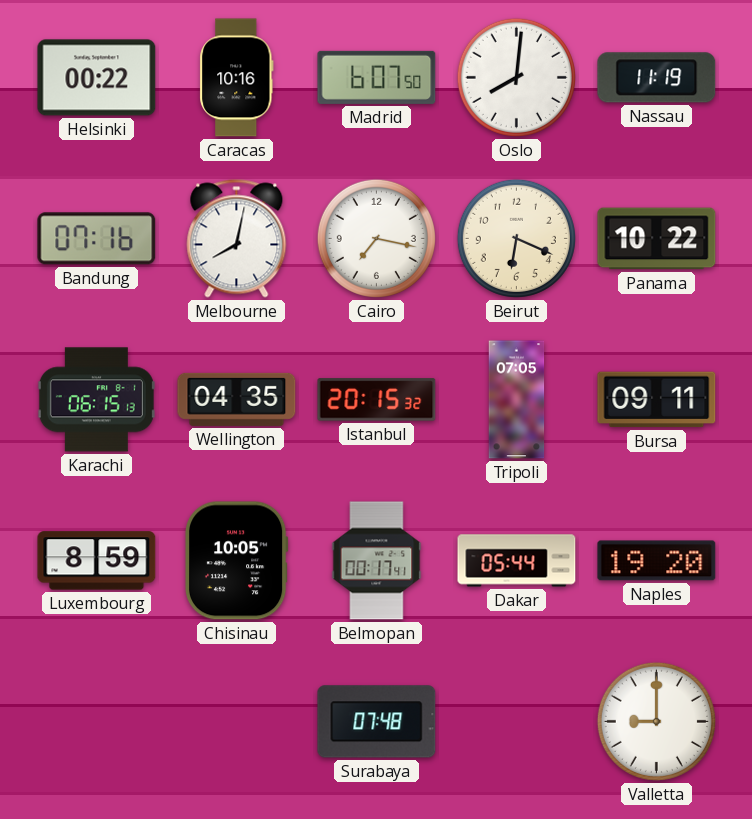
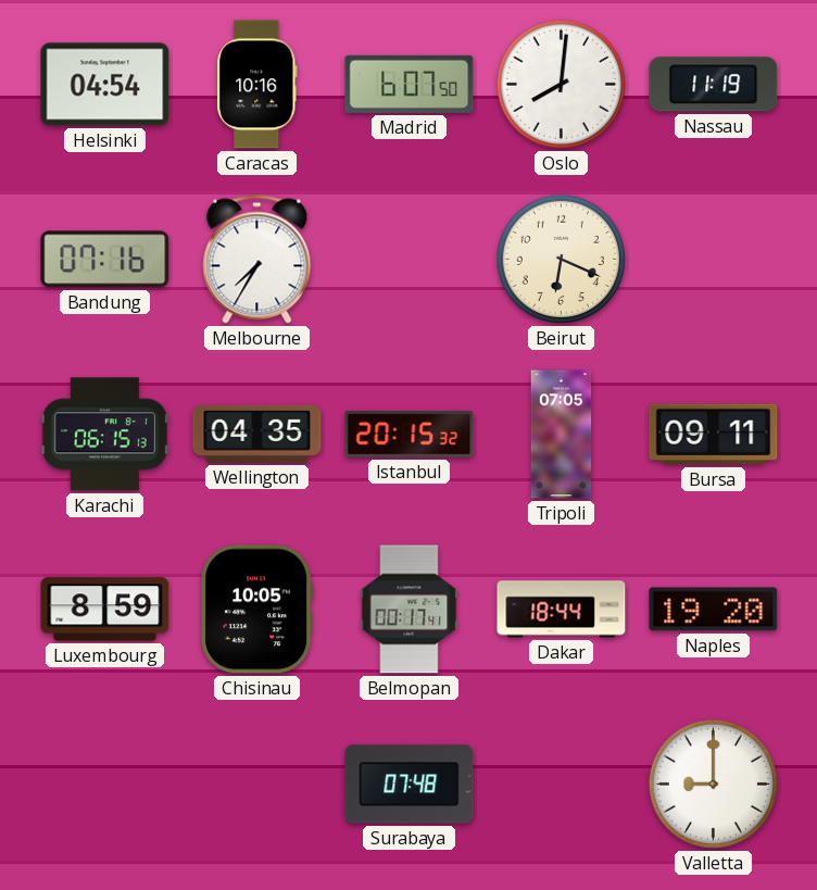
Helsinki: 00:22 -> 04:54
Melbourne: 8:02 -> 7:35
Cairo: 7:17 -> none
Panama: 10:22 -> none
Dakar: 05:44 -> 18:44
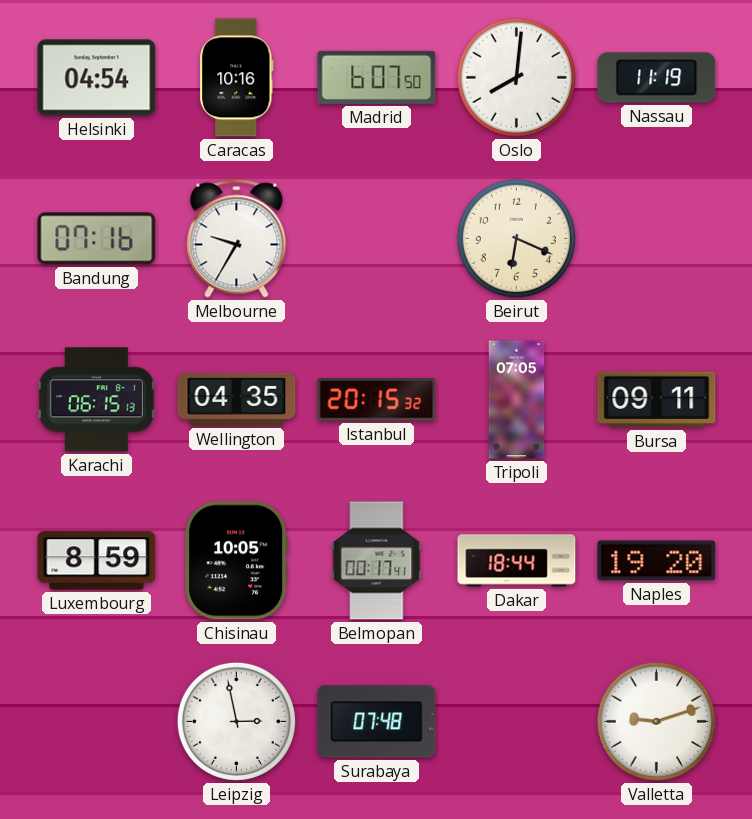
Melbourne: 7:35 -> 9:35
Leipzig: none -> 2:58
Valletta: 9:00 -> 9:12
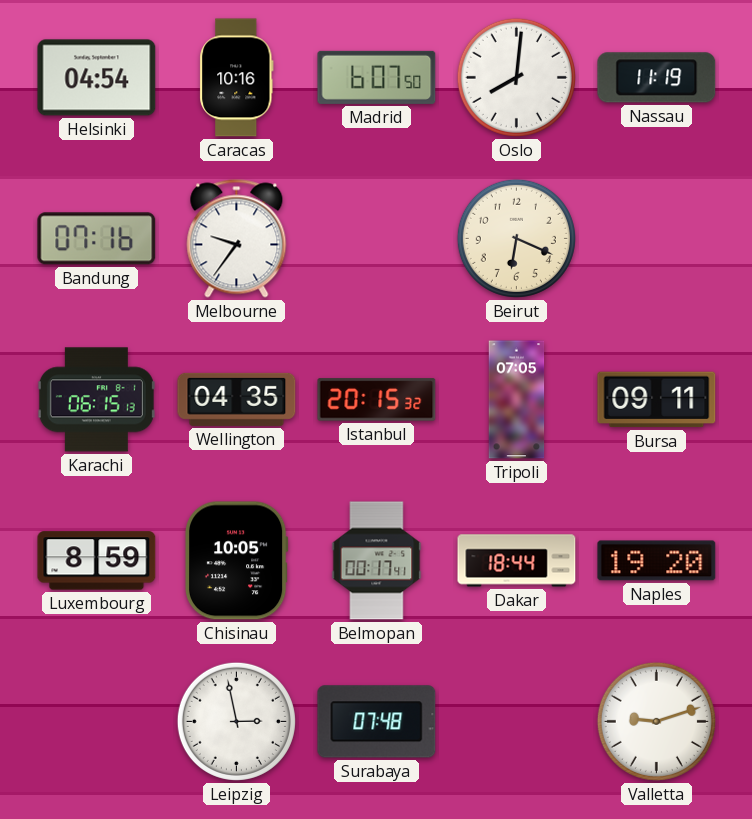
Melbourne: 9:35 -> 9:36
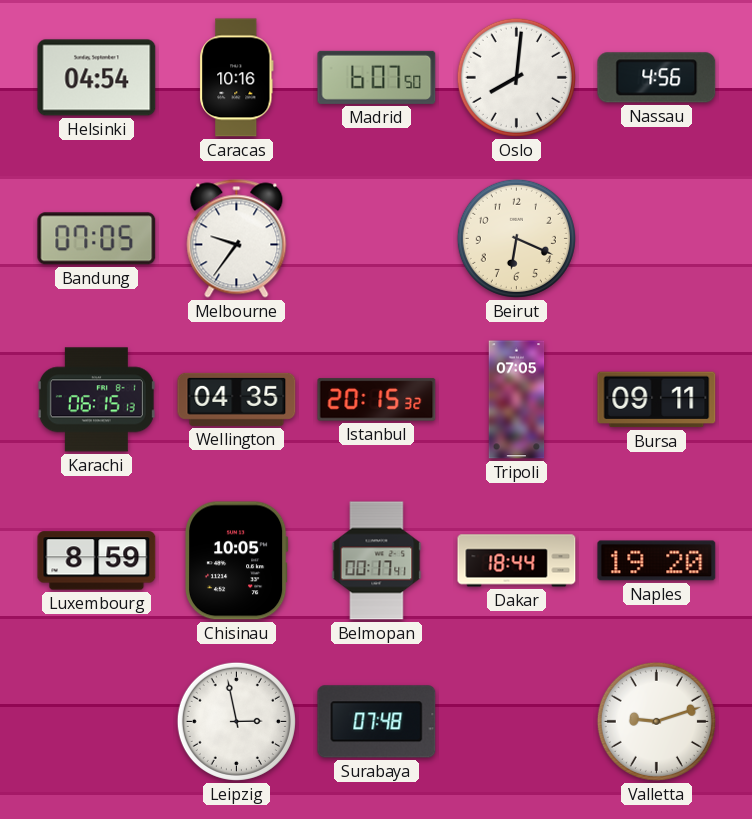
Nassau: 11:19 -> 4:56
Bandung: 07:16 -> 07:05
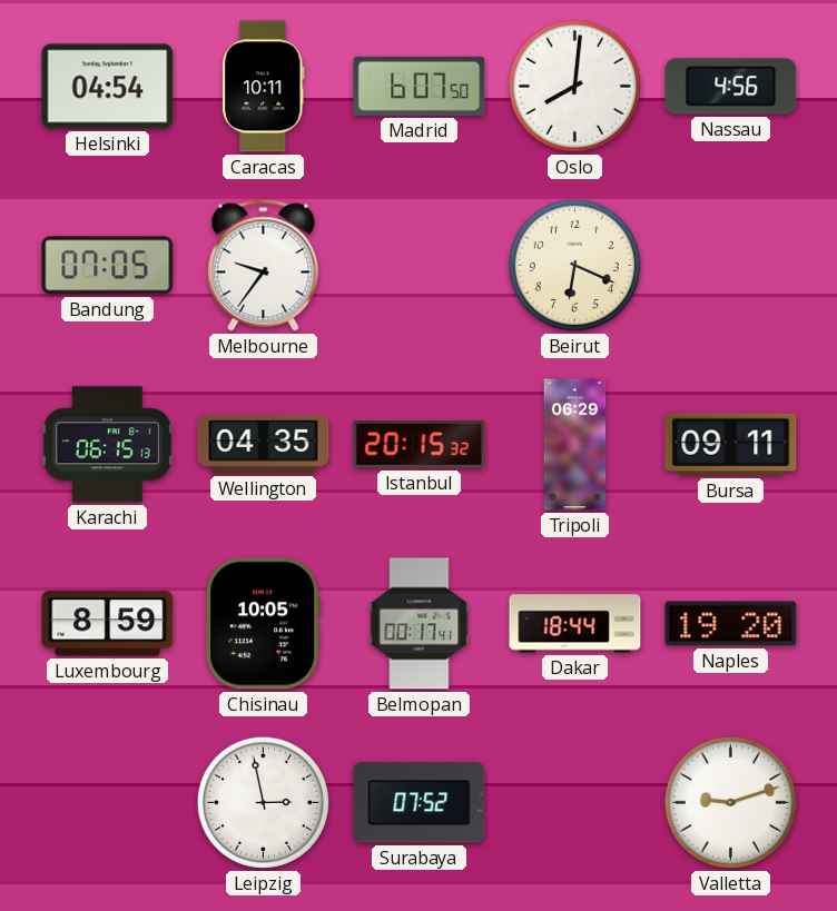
Caracas: 10:16 -> 10:11
Tripoli: 07:05 -> 06:29
Surabaya: 07:48 -> 07:52
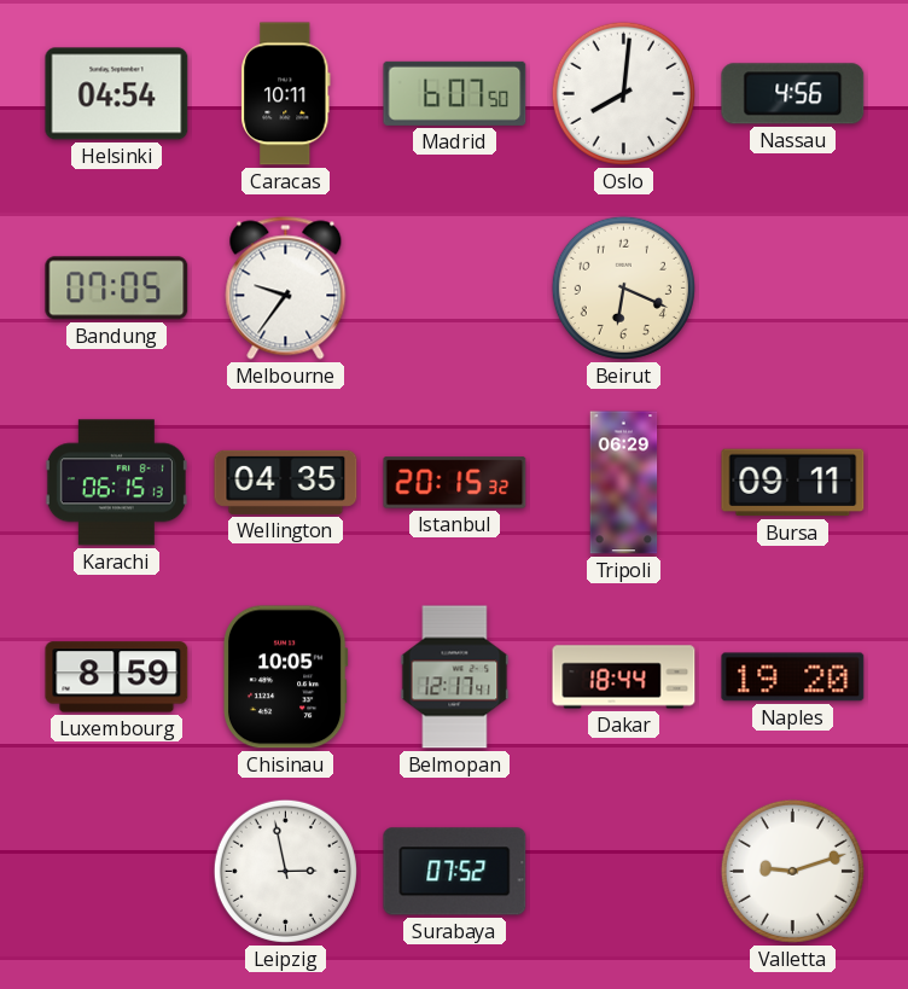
Belmopan: 00:17 -> 12:17
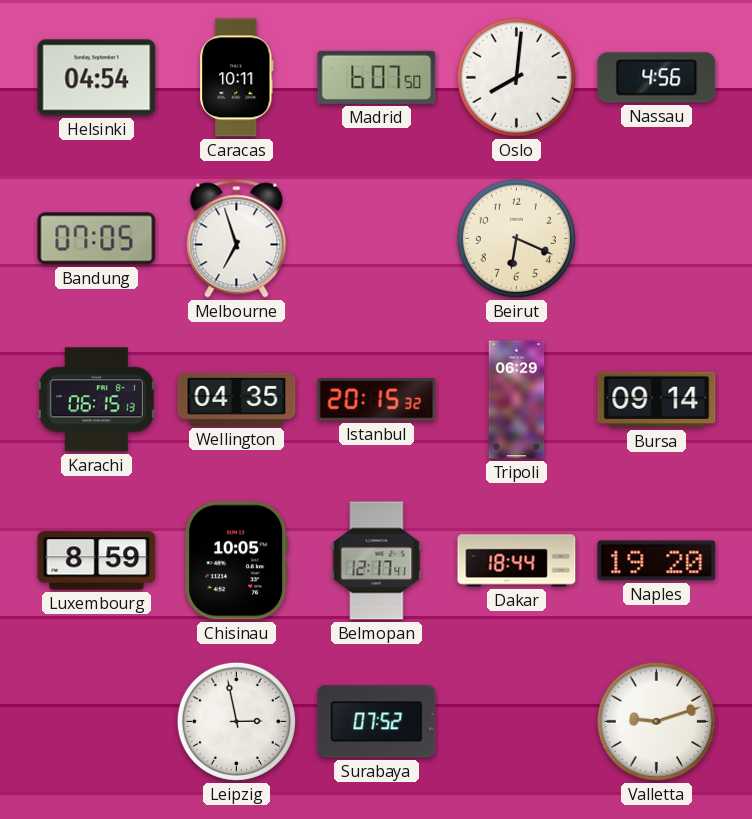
Melbourne: 9:36 -> 6:57
Bursa: 09:11 -> 09:14
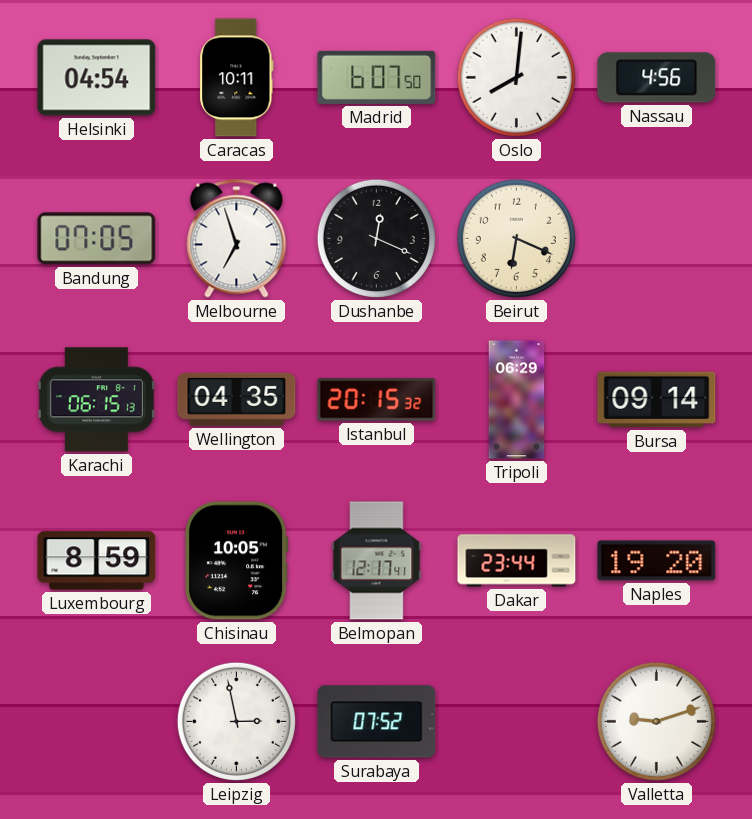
Dushanbe: none -> 12:19
Dakar: 18:44 -> 23:44
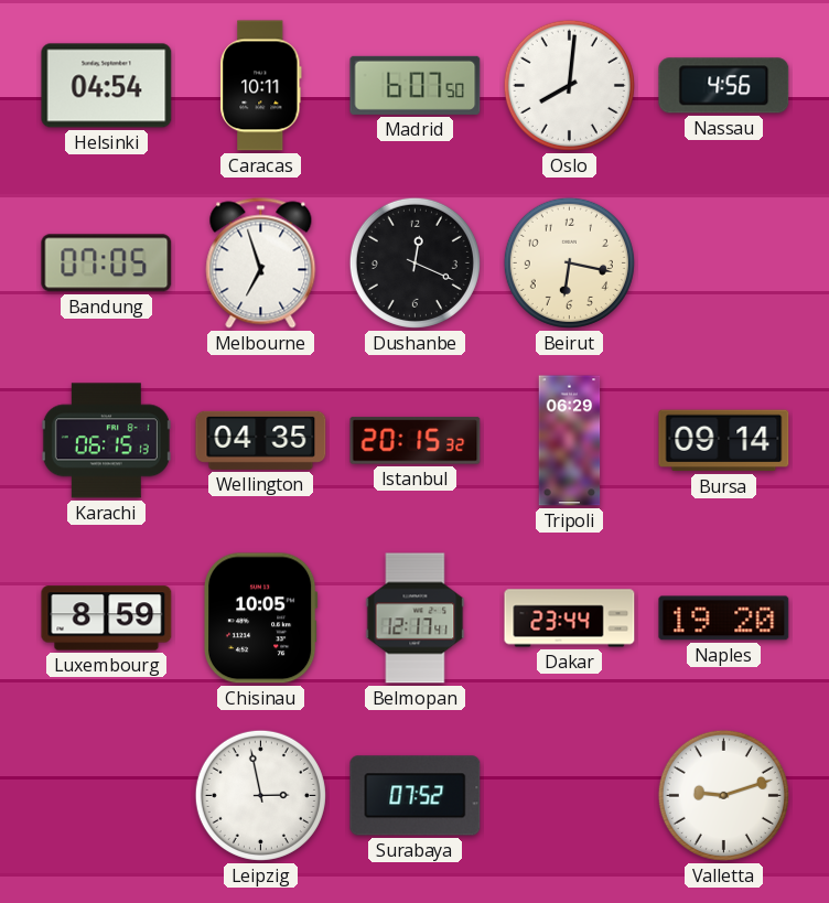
Beirut: 6:19 -> 6:17
